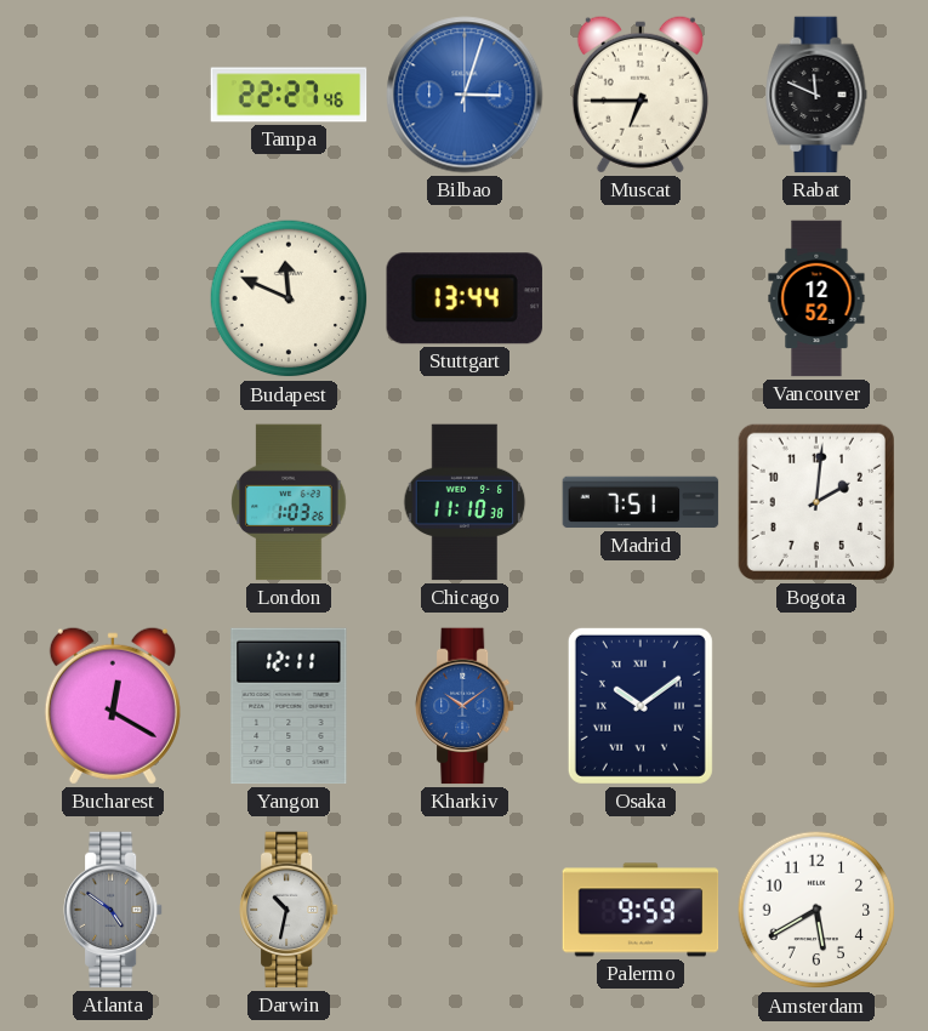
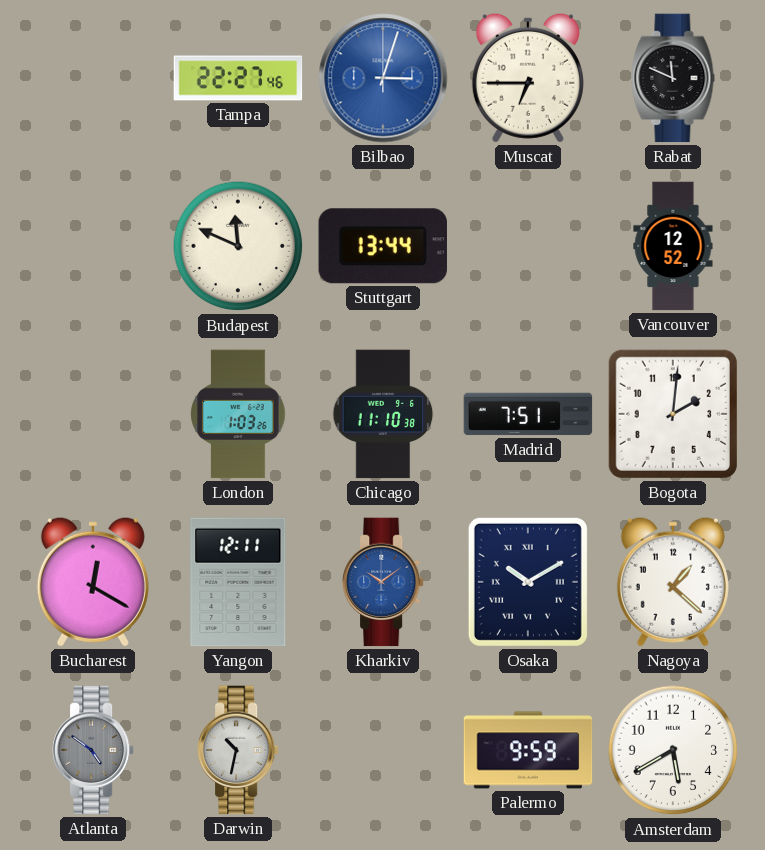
Osaka: 10:09 -> 10:10
Nagoya: none -> 1:22
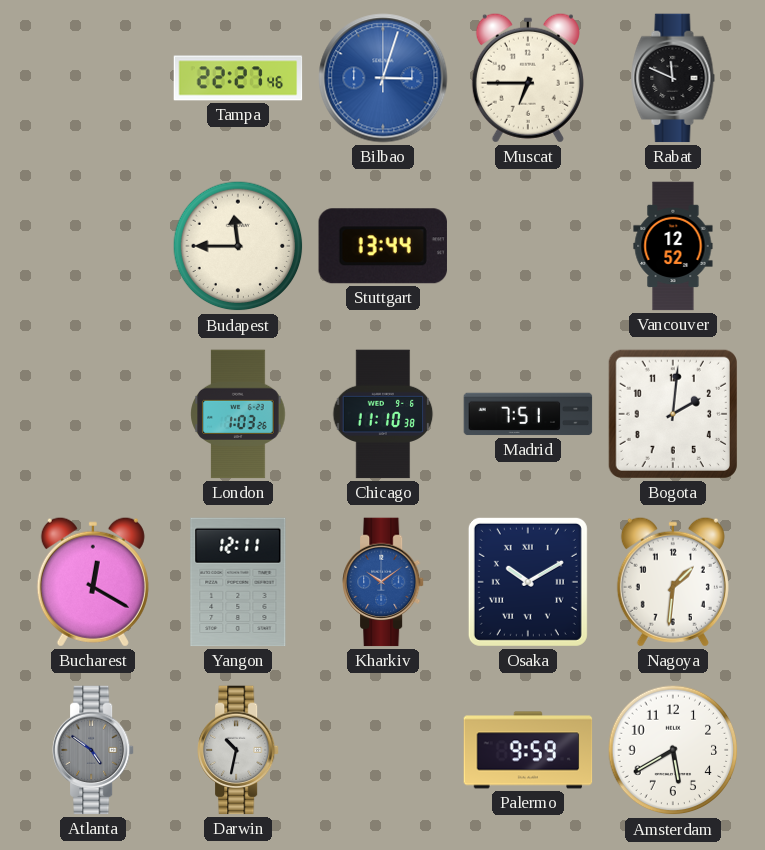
Budapest: 11:49 -> 11:45
Nagoya: 1:22 -> 1:31
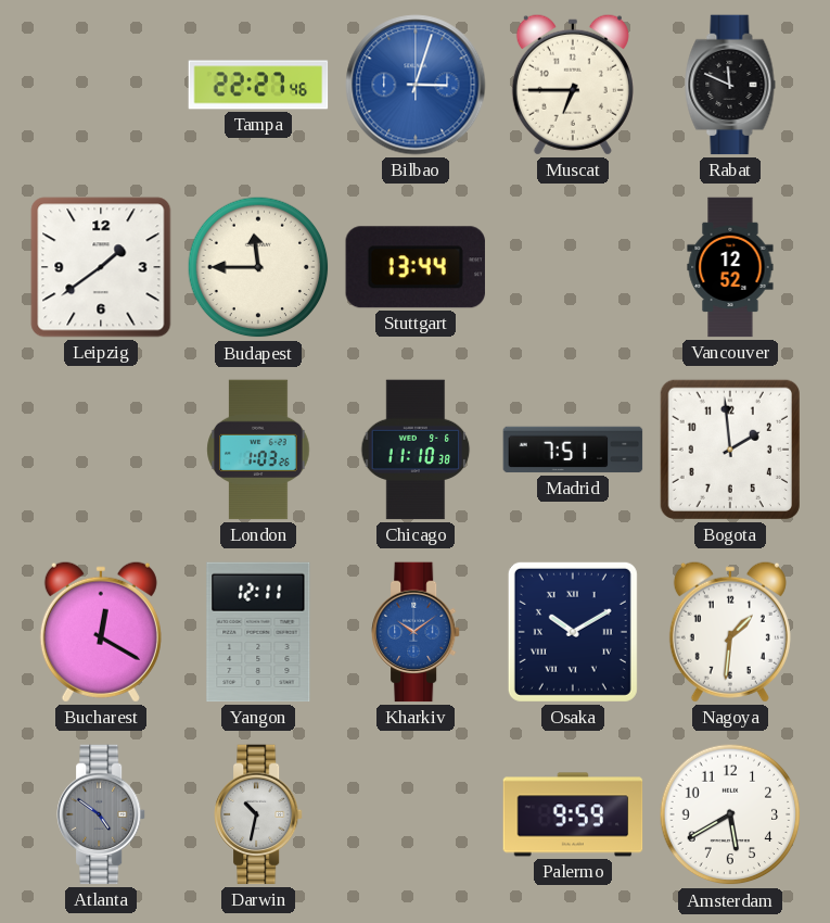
Leipzig: none -> 1:39
Bogota: 2:01 -> 1:59
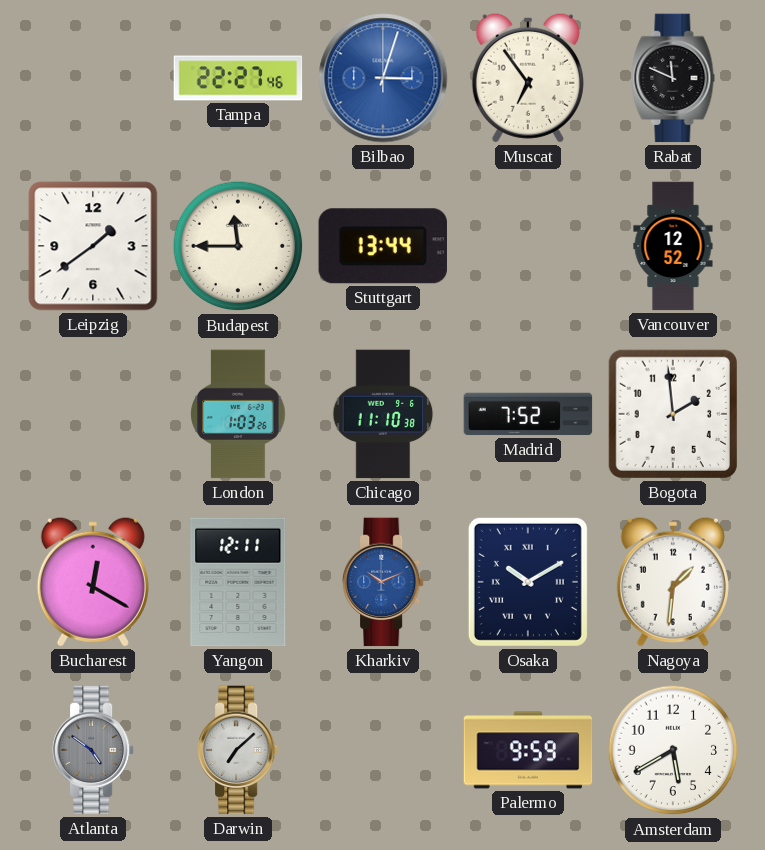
Muscat: 6:45 -> 6:54
Madrid: 7:51 -> 7:52
Kharkiv: 10:09 -> 10:11
Darwin: 10:32 -> 7:08
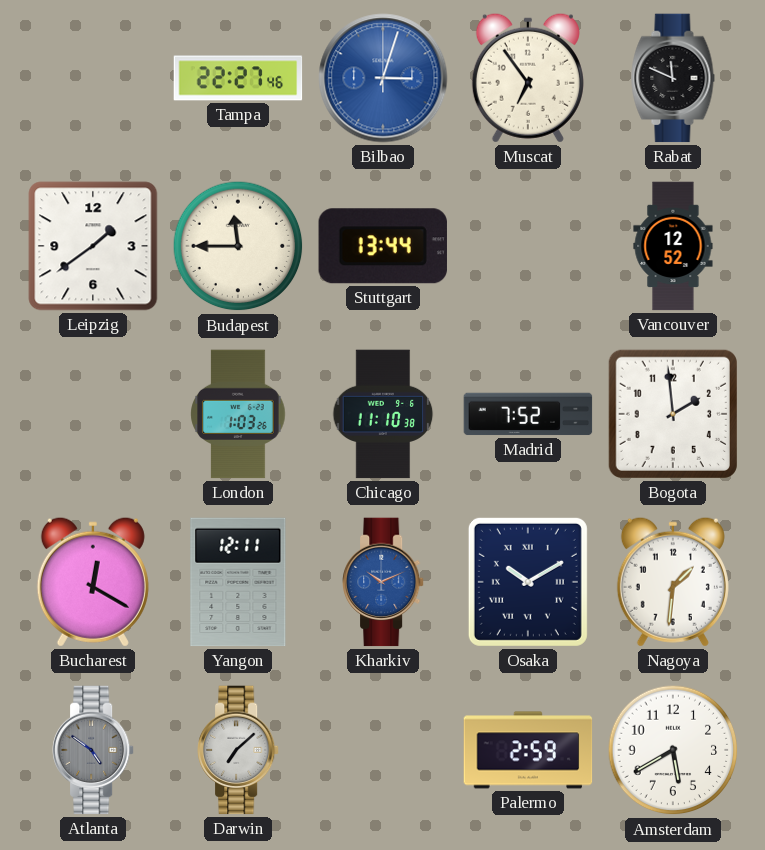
Palermo: 9:59 -> 2:59
